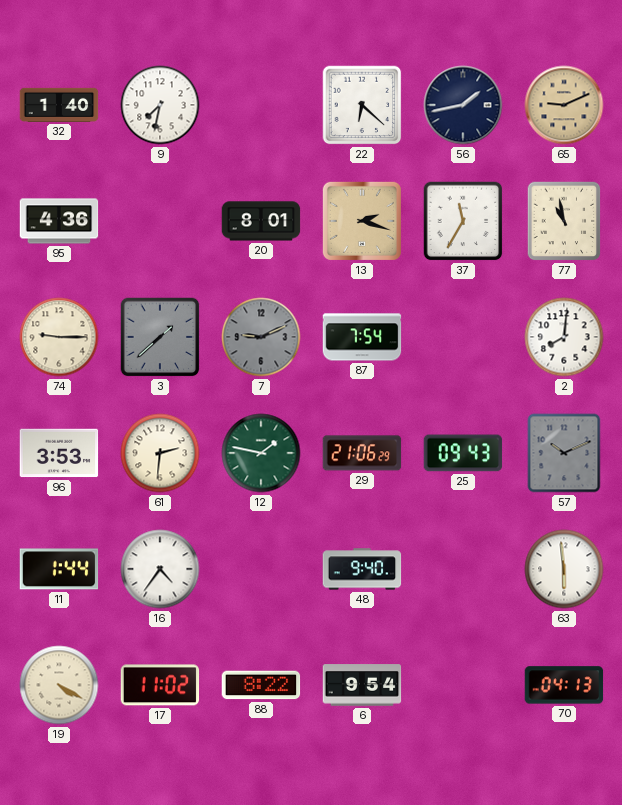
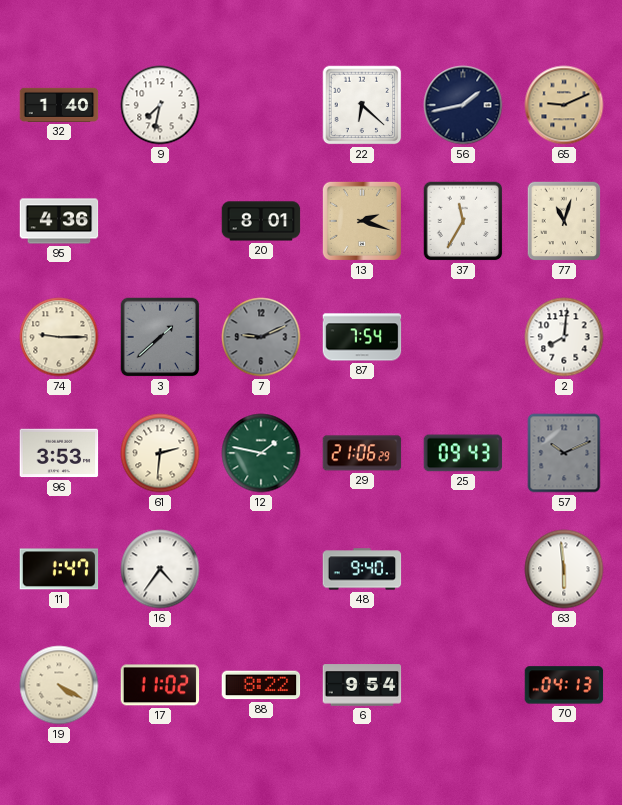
77: 10:58 -> 11:03
11: 1:44 -> 1:47
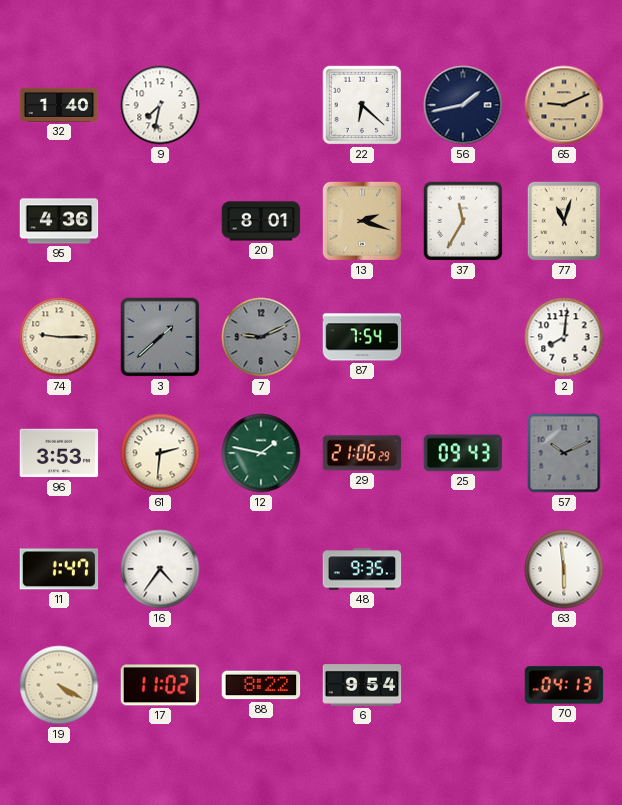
48: 9:40 -> 9:35
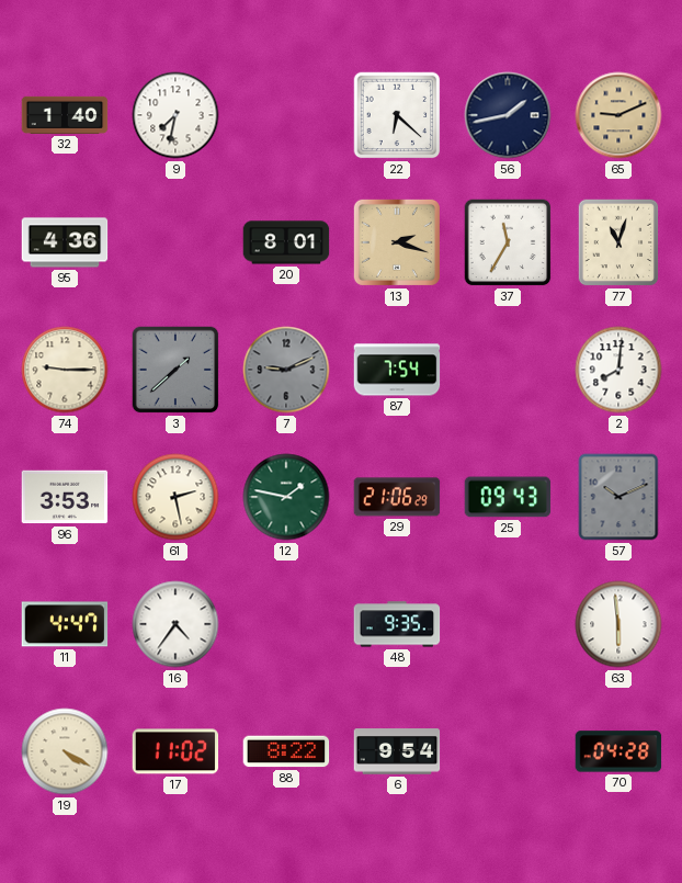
61: 2:31 -> 2:28
11: 1:47 -> 4:47
70: 04:13 -> 04:28
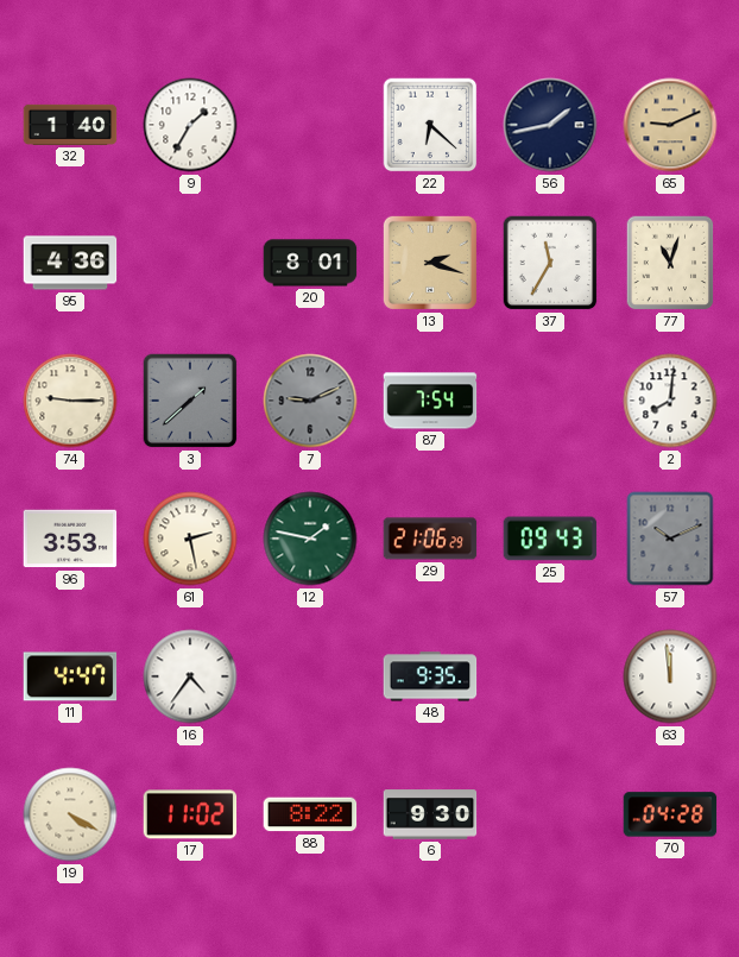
9: 7:32 -> 1:35
63: 5:59 -> 11:59
6: 9:54 -> 9:30
